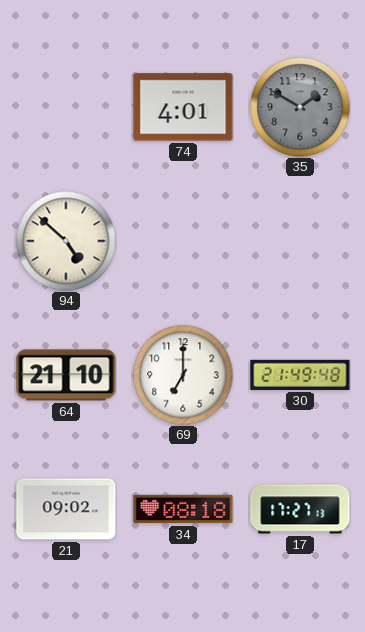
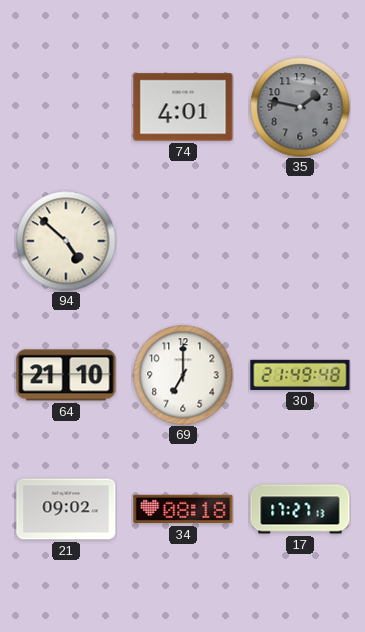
35: 1:50 -> 1:47
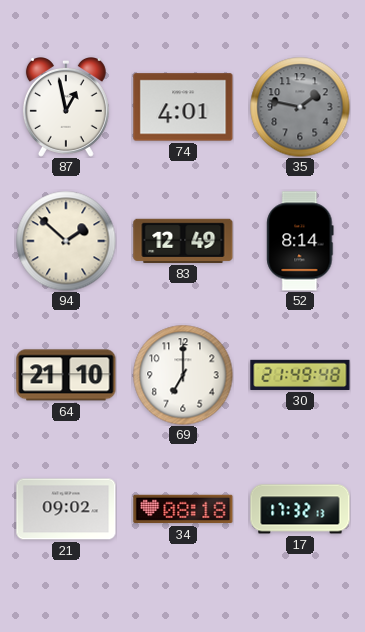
87: none -> 12:58
94: 4:52 -> 1:52
83: none -> 12:49
52: none -> 8:14
17: 17:27 -> 17:32
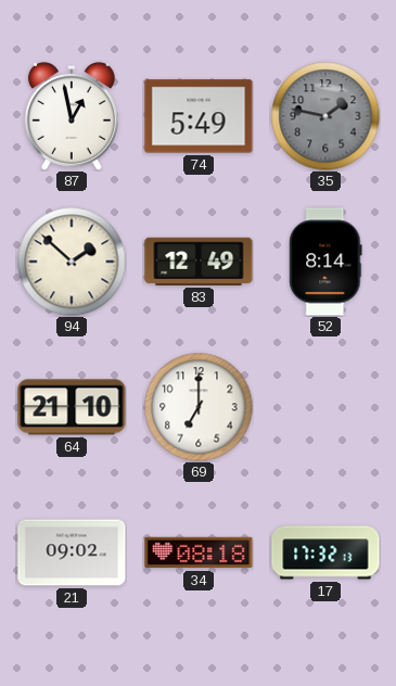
74: 4:01 -> 5:49
30: 21:49 -> none
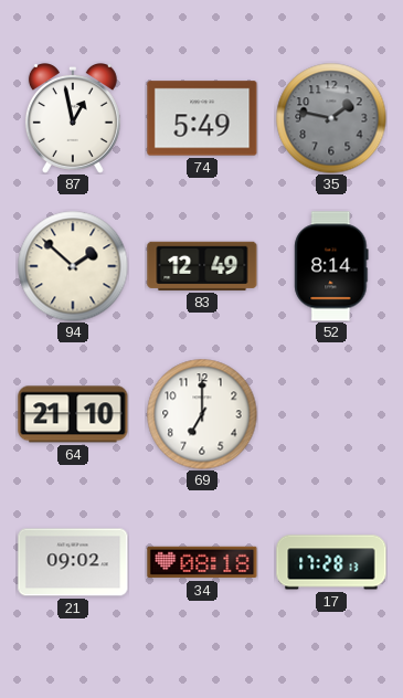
17: 17:32 -> 17:28
